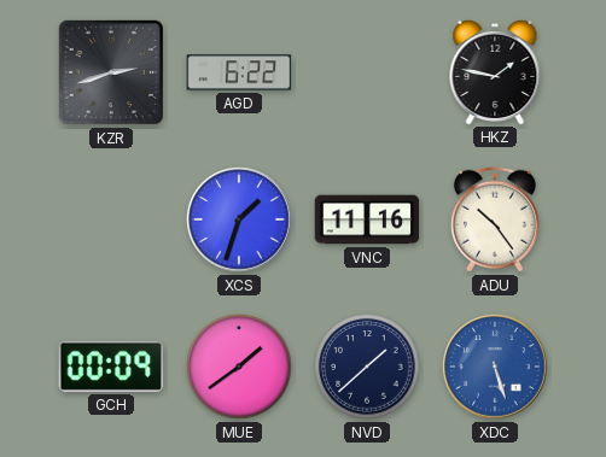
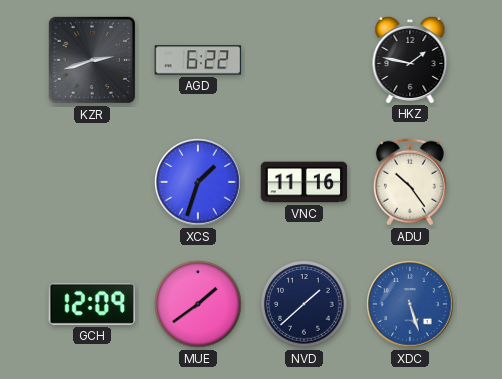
GCH: 00:09 -> 12:09
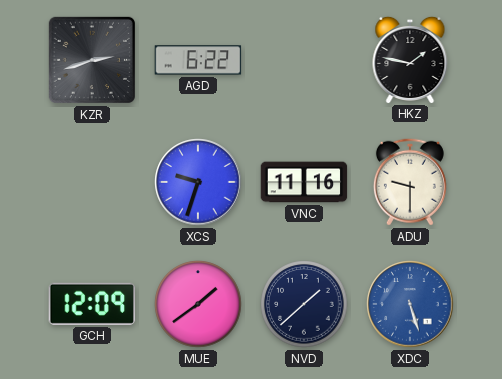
XCS: 1:33 -> 9:33
ADU: 10:24 -> 9:30
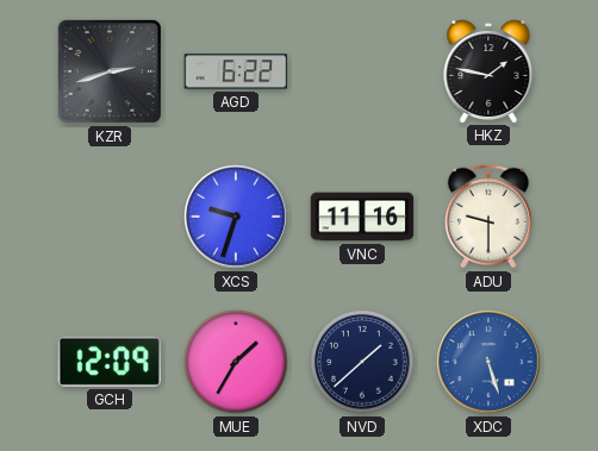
MUE: 1:39 -> 1:35
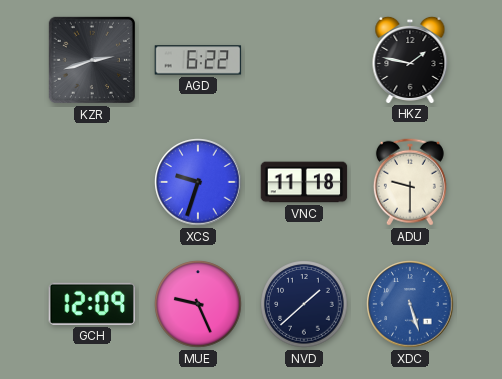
VNC: 11:16 -> 11:18
MUE: 1:35 -> 9:26
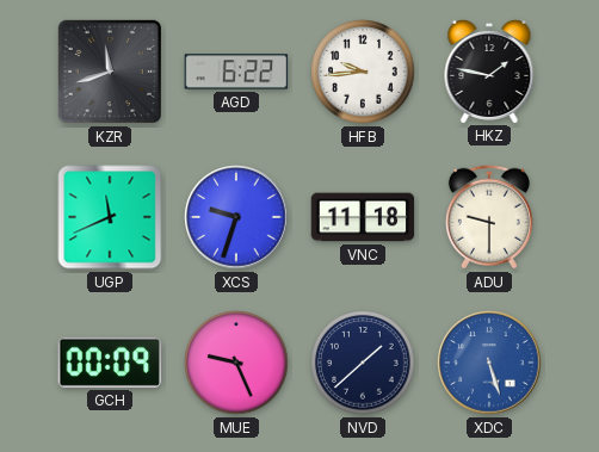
KZR: 2:42 -> 11:42
HFB: none -> 9:44
UGP: none -> 11:41
GCH: 12:09 -> 00:09
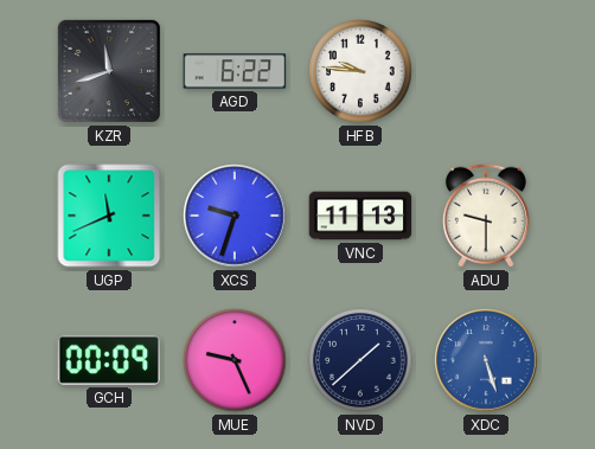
HFB: 9:44 -> 9:46
HKZ: 1:47 -> none
VNC: 11:18 -> 11:13
